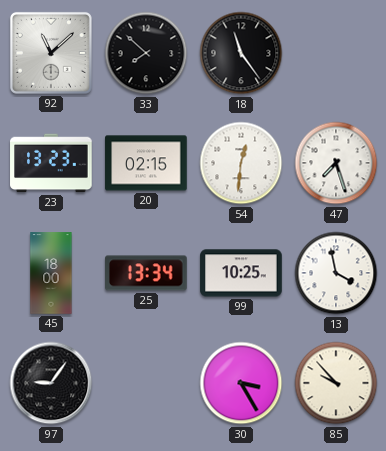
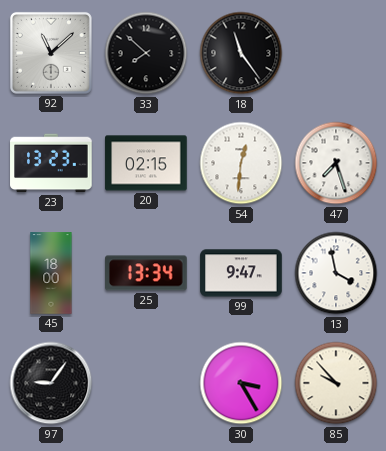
99: 10:25 -> 9:47
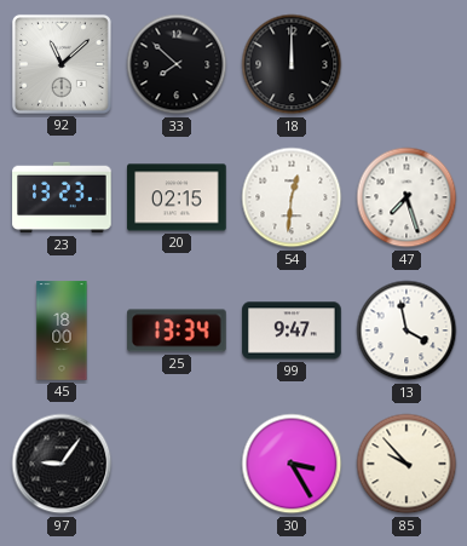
18: 11:24 -> 12:00
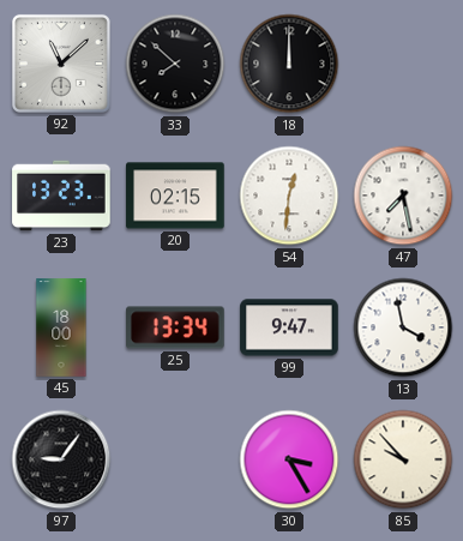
47: 7:27 -> 7:28
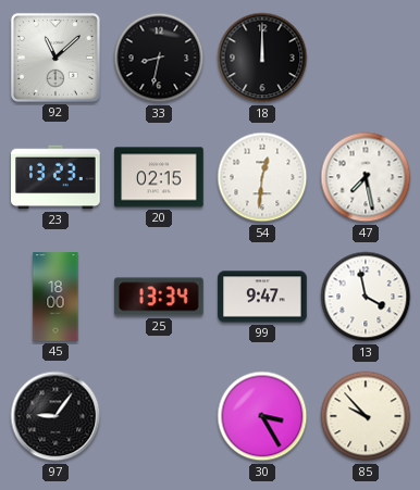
33: 7:52 -> 8:32
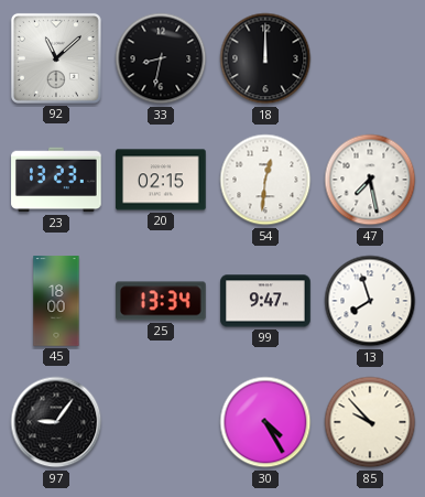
13: 3:58 -> 7:57
30: 3:25 -> 4:25
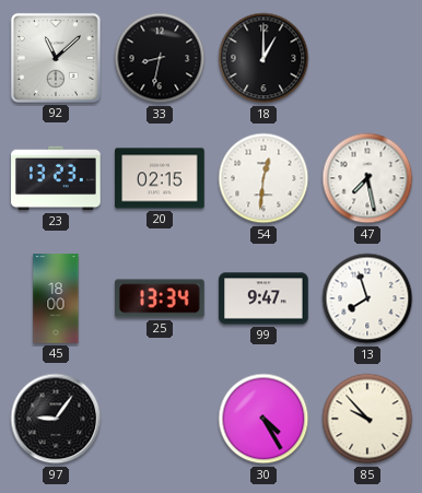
18: 12:00 -> 1:00
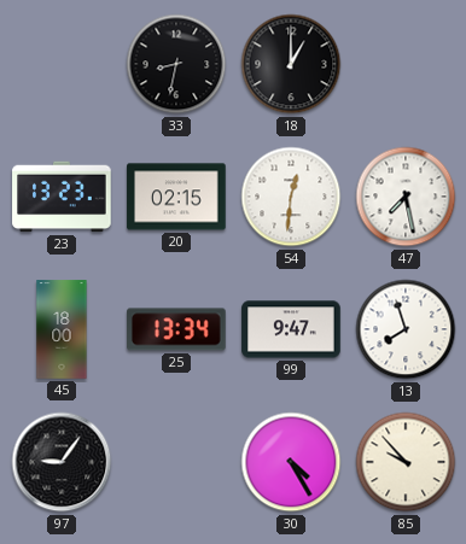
92: 11:08 -> none
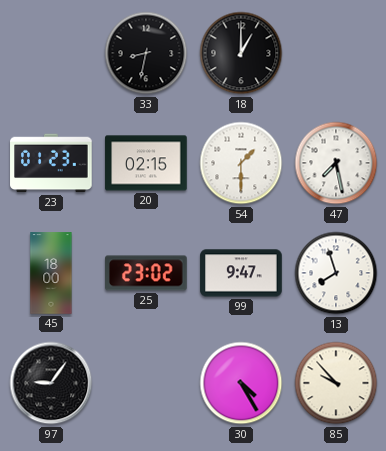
23: 13:23 -> 01:23
54: 12:31 -> 1:30
25: 13:34 -> 23:02
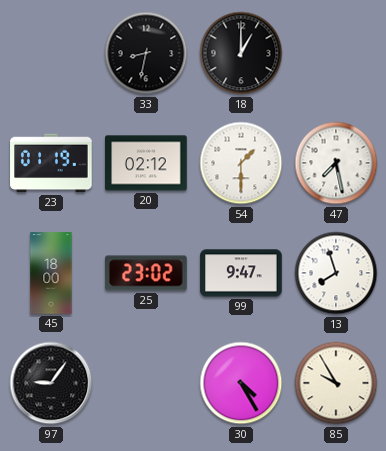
23: 01:23 -> 01:19
20: 02:15 -> 02:12
85: 9:53 -> 9:55
